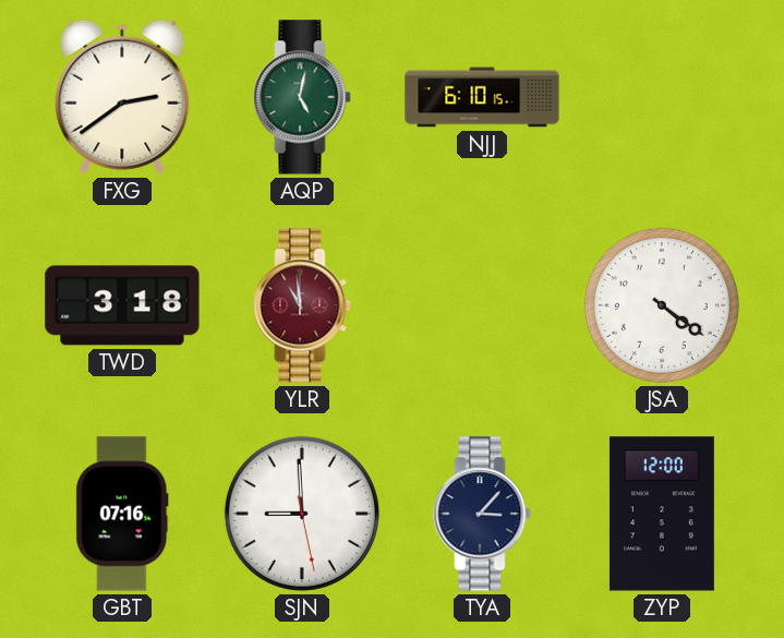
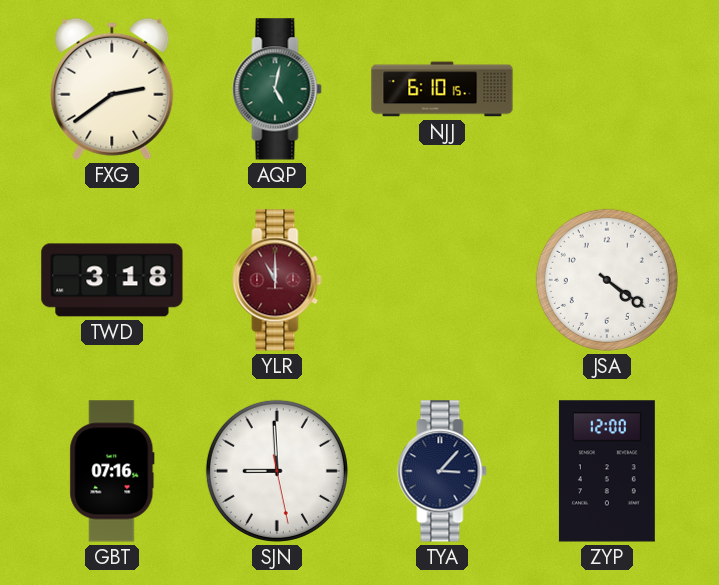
YLR: 10:59 -> 11:00
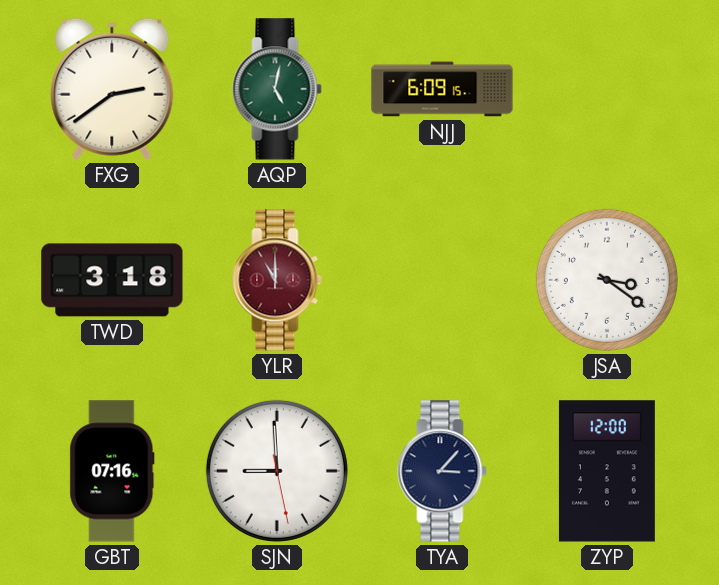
NJJ: 6:10 -> 6:09
JSA: 4:21 -> 3:21
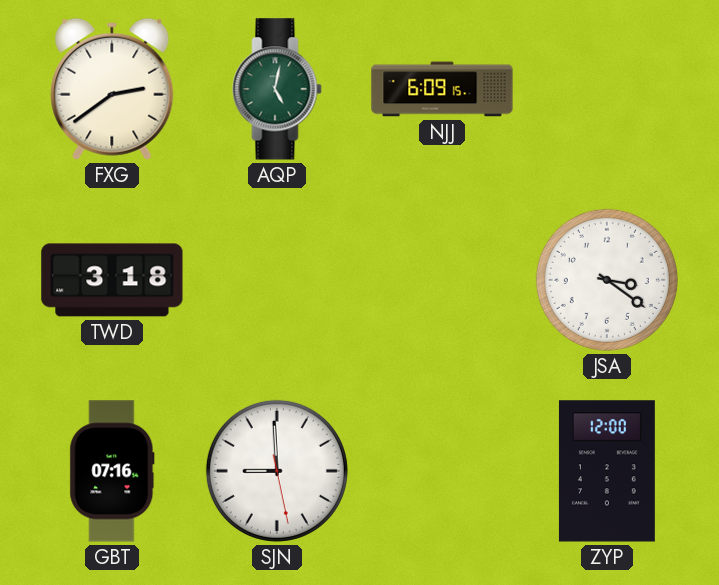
YLR: 11:00 -> none
TYA: 3:07 -> none
